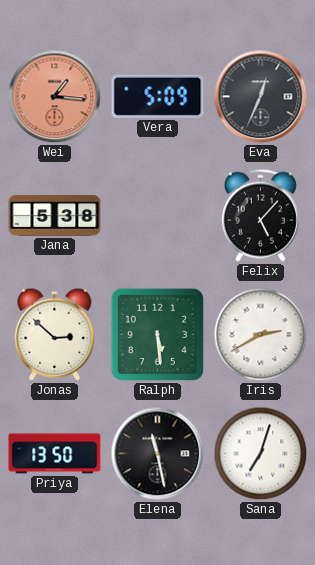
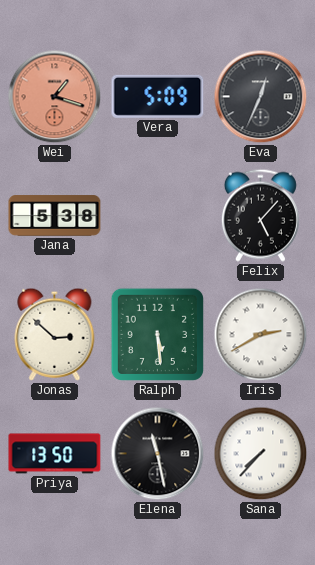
Wei: 1:16 -> 1:18
Sana: 7:03 -> 7:37
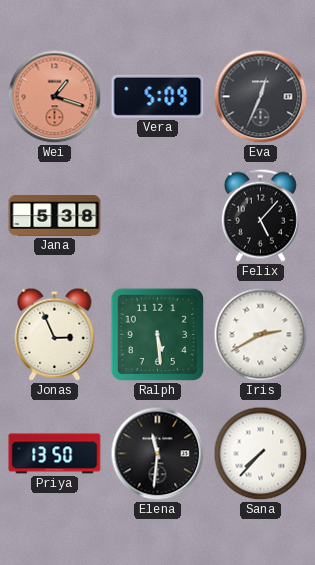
Jonas: 2:52 -> 2:56
Elena: 11:28 -> 11:31
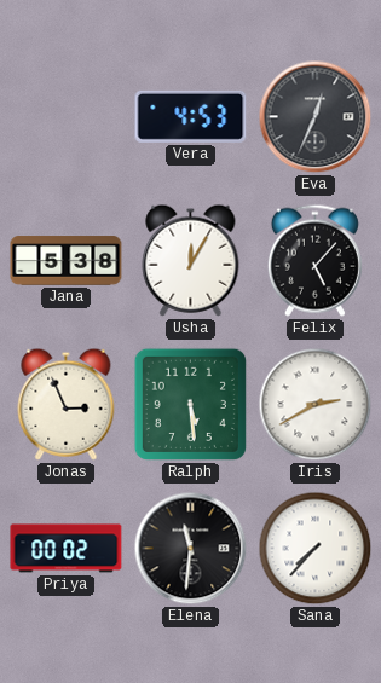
Wei: 1:18 -> none
Vera: 5:09 -> 4:53
Usha: none -> 12:05
Priya: 13:50 -> 00:02
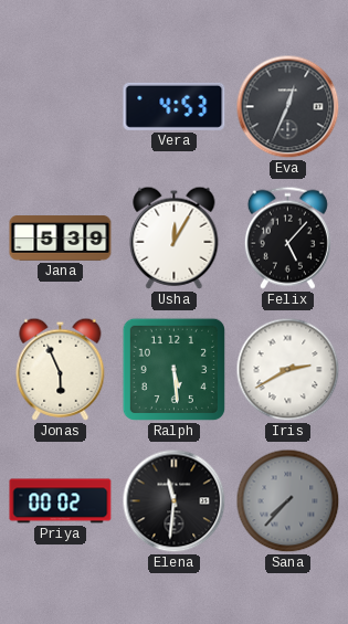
Jana: 5:38 -> 5:39
Jonas: 2:56 -> 5:56
Sana dial: white -> grey
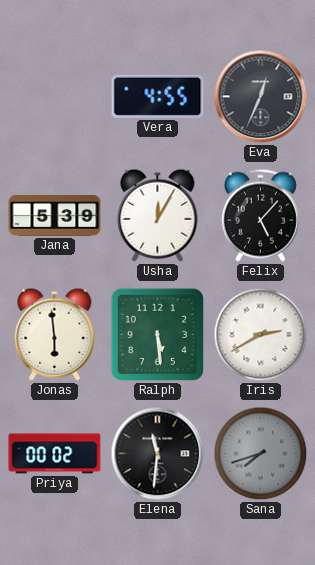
Vera: 4:53 -> 4:55
Jonas: 5:56 -> 5:59
Sana: 7:37 -> 7:42
